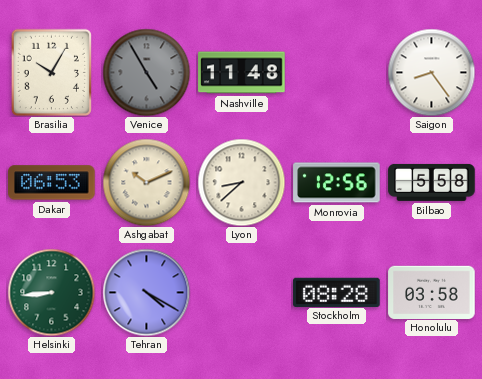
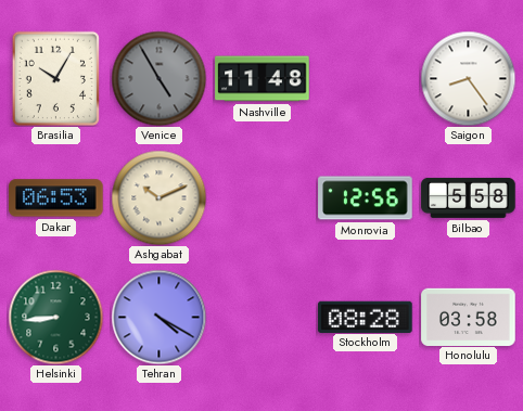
Lyon: 8:38 -> none
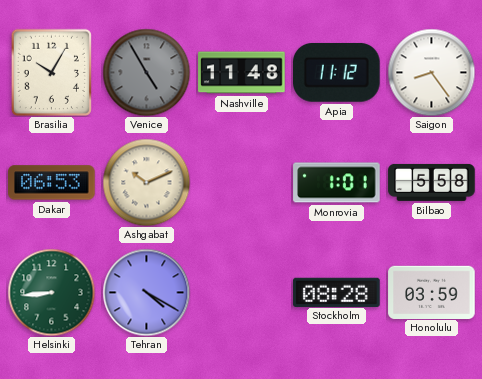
Apia: none -> 11:12
Monrovia: 12:56 -> 1:01
Honolulu: 03:58 -> 03:59
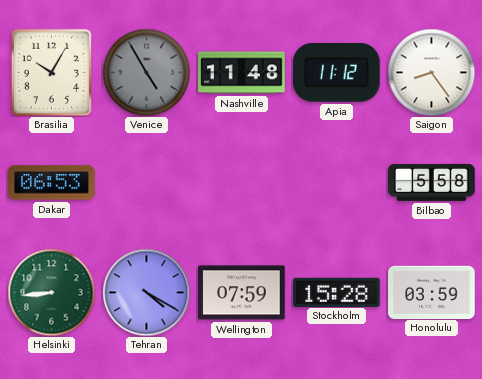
Ashgabat: 10:11 -> none
Monrovia: 1:01 -> none
Wellington: none -> 07:59
Stockholm: 08:28 -> 15:28
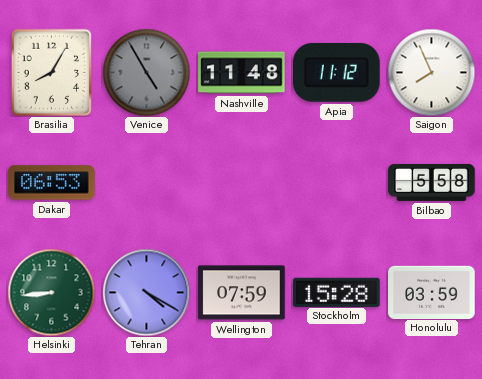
Brasilia: 10:05 -> 8:05
Saigon: 8:24 -> 7:56
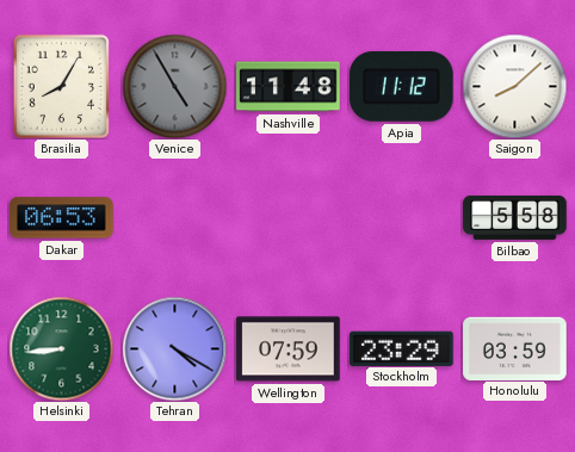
Saigon: 7:56 -> 8:08
Stockholm: 15:28 -> 23:29
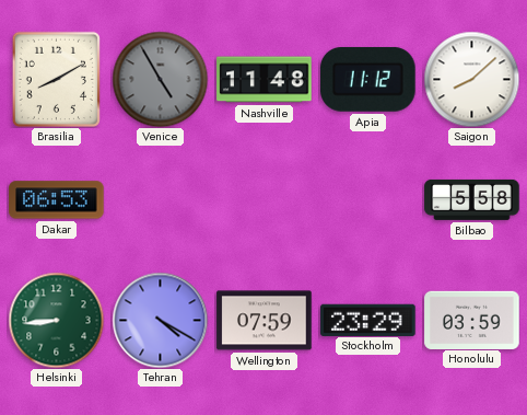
Brasilia: 8:05 -> 8:10
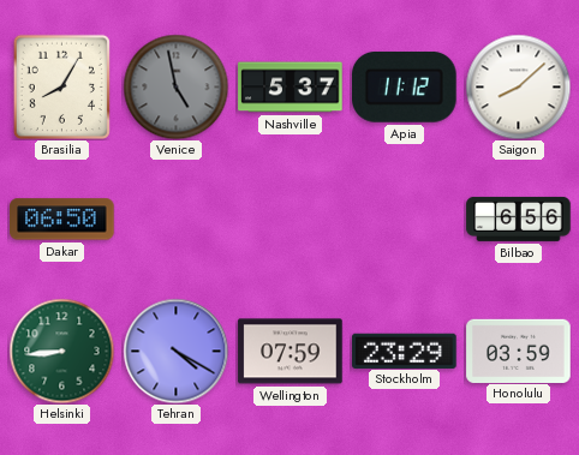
Brasilia: 8:10 -> 8:05
Venice: 4:55 -> 4:58
Nashville: 11:48 -> 5:37
Dakar: 06:53 -> 06:50
Bilbao: 5:58 -> 6:56
